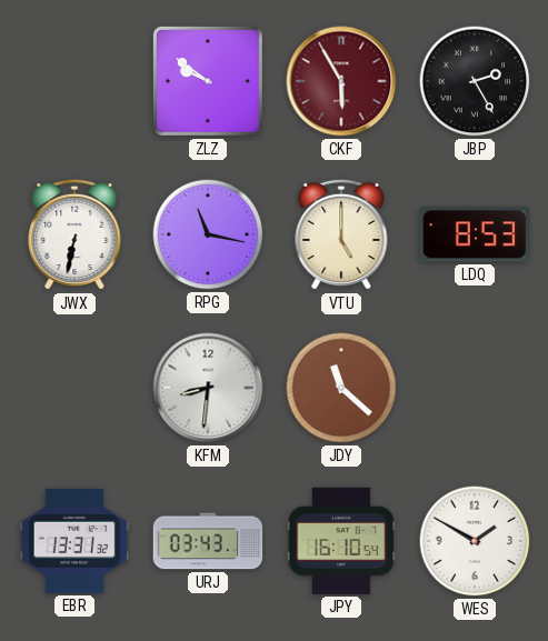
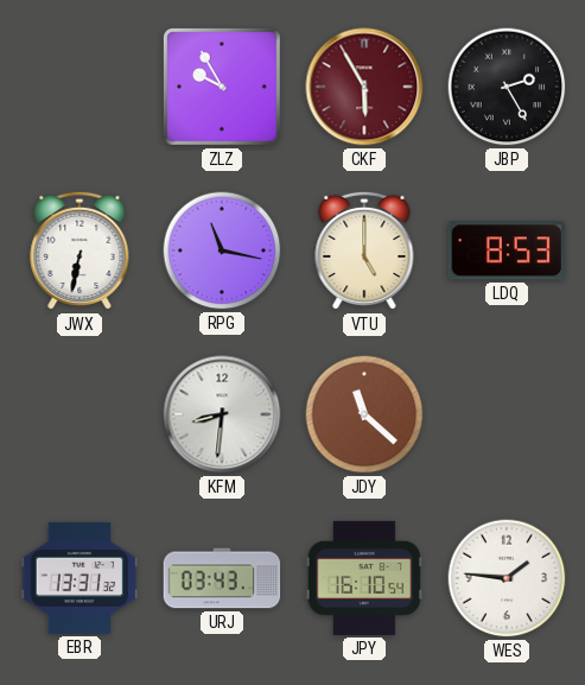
ZLZ: 9:51 -> 9:55
WES: 1:50 -> 1:46
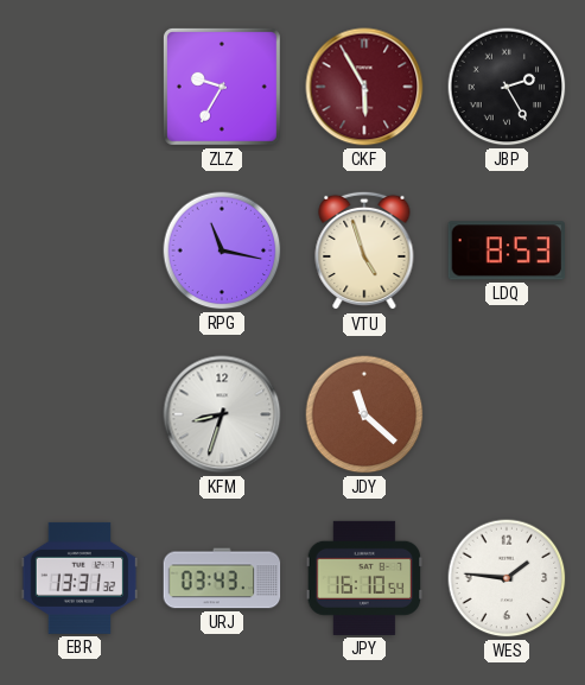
ZLZ: 9:55 -> 9:35
JWX: 6:32 -> none
VTU: 5:00 -> 4:57
KFM: 8:31 -> 8:33
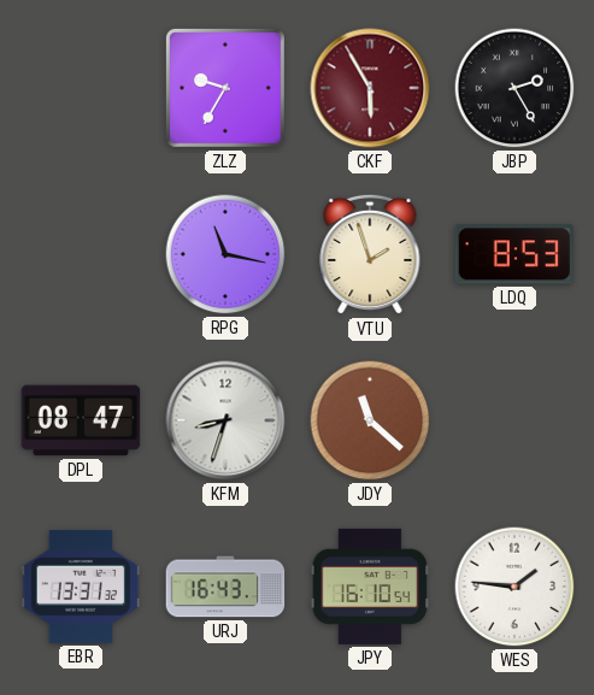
VTU: 4:57 -> 1:57
DPL: none -> 08:47
URJ: 03:43 -> 16:43
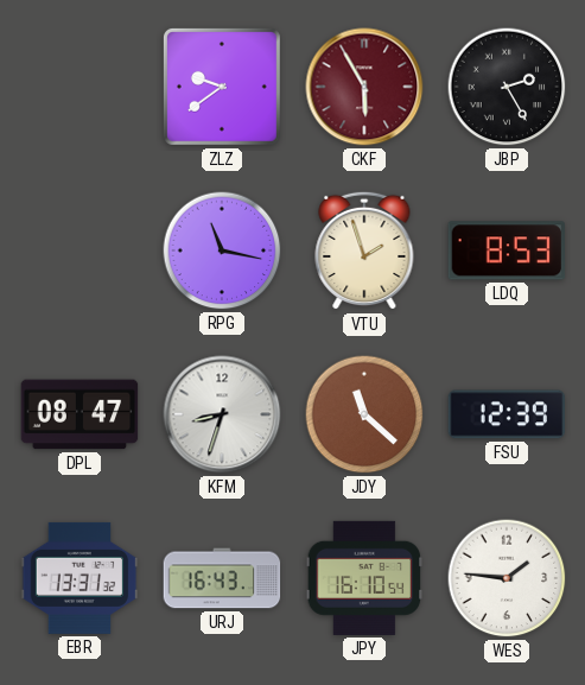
ZLZ: 9:35 -> 9:39
FSU: none -> 12:39
